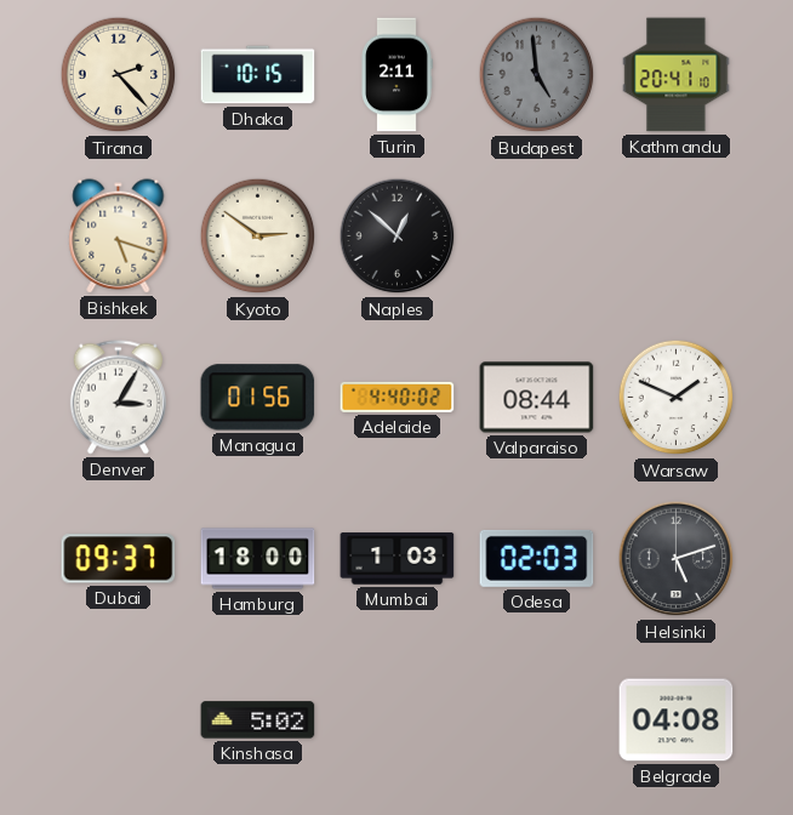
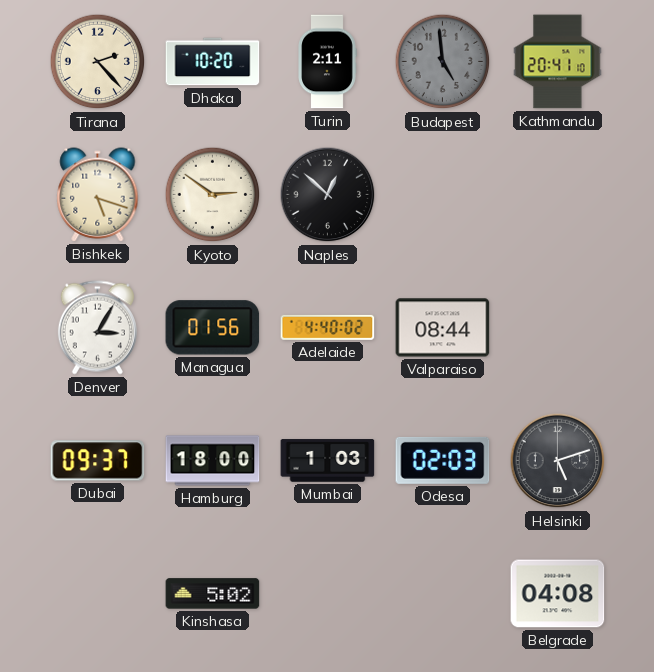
Dhaka: 10:15 -> 10:20
Warsaw: 1:49 -> none
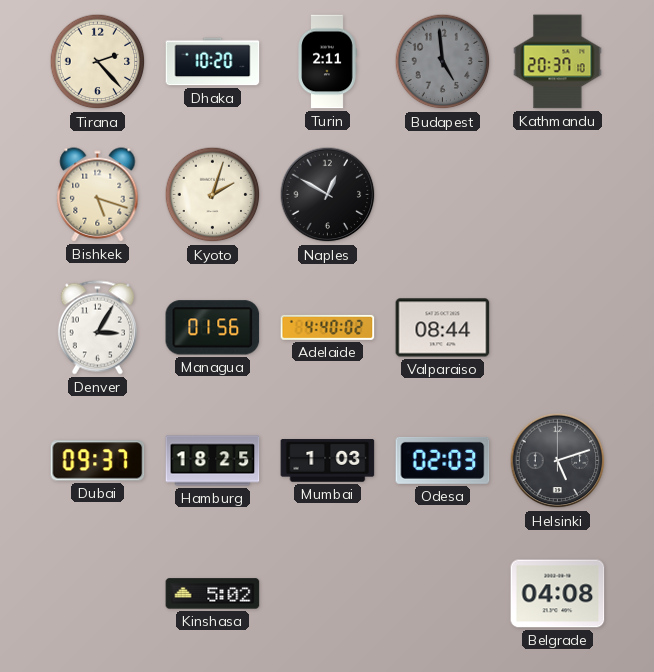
Kathmandu: 20:41 -> 20:37
Kyoto: 2:51 -> 2:03
Naples: 12:52 -> 12:50
Hamburg: 18:00 -> 18:25
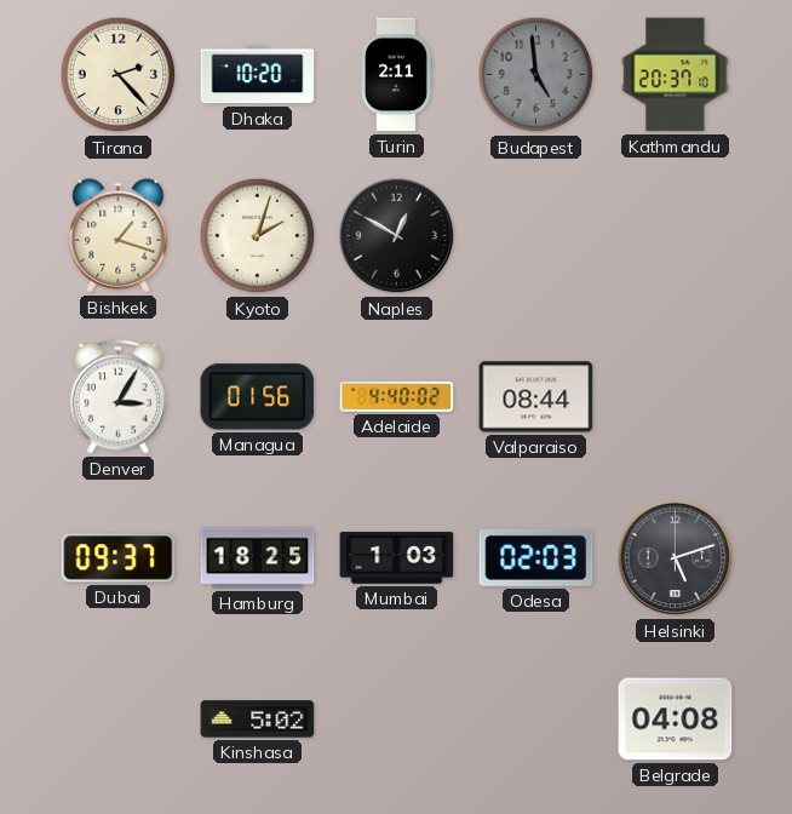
Bishkek: 5:18 -> 1:18
